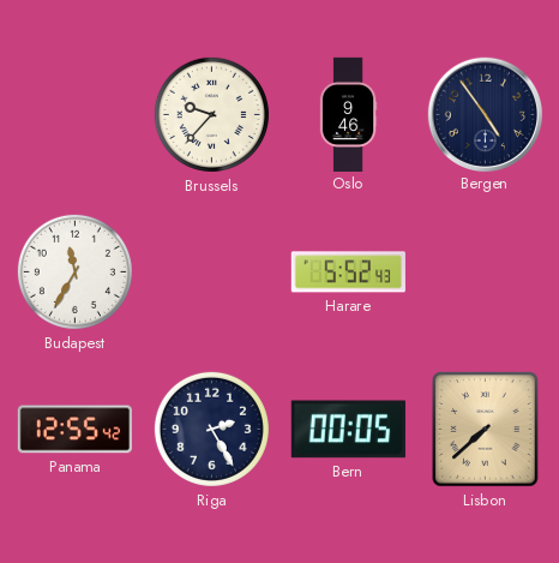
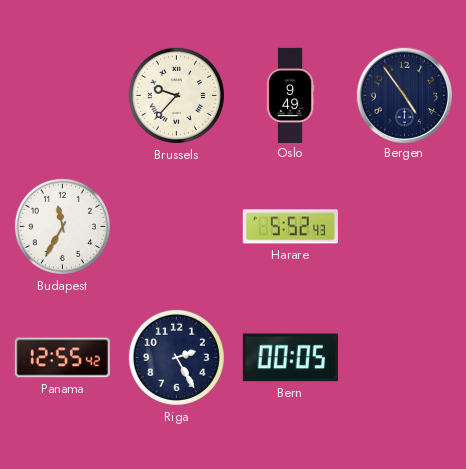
Oslo: 9:46 -> 9:49
Lisbon: 7:38 -> none
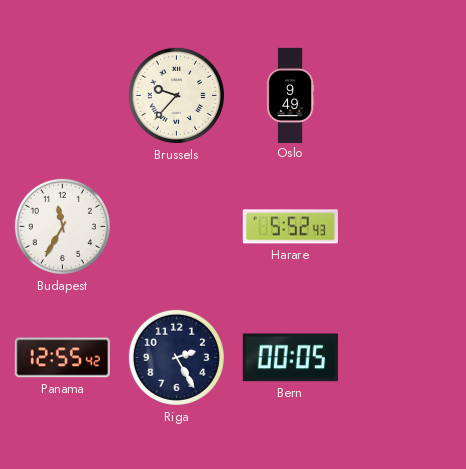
Bergen: 4:54 -> none
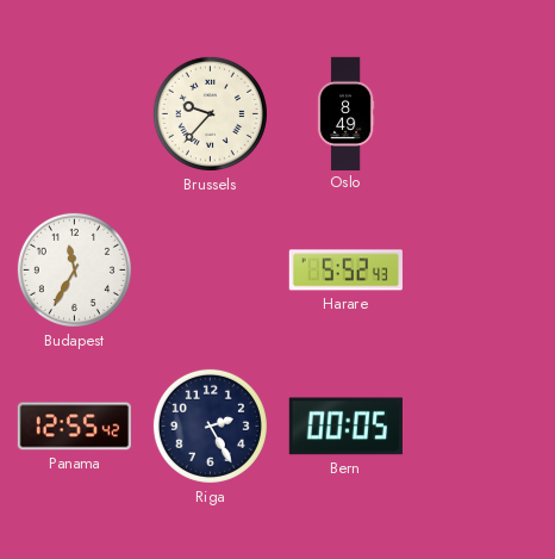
Oslo: 9:49 -> 8:49
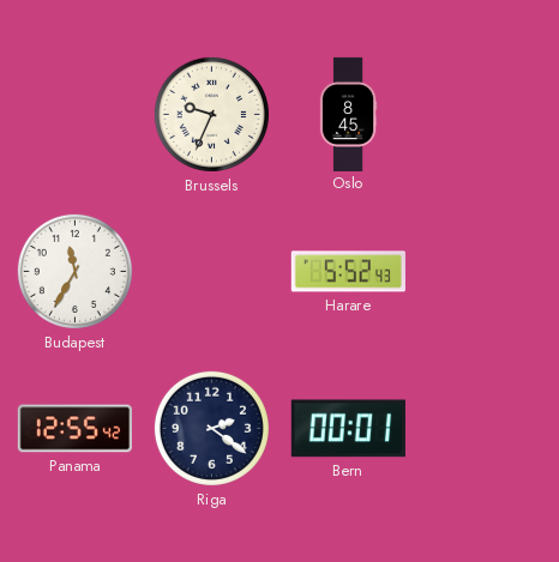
Brussels: 9:37 -> 9:34
Oslo: 8:49 -> 8:45
Riga: 2:25 -> 2:21
Bern: 00:05 -> 00:01
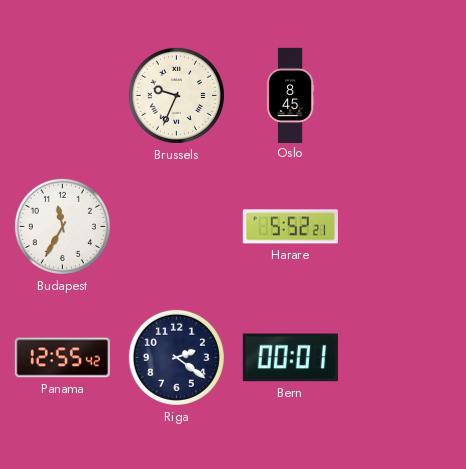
Harare: 5:52:43 -> 5:52:21
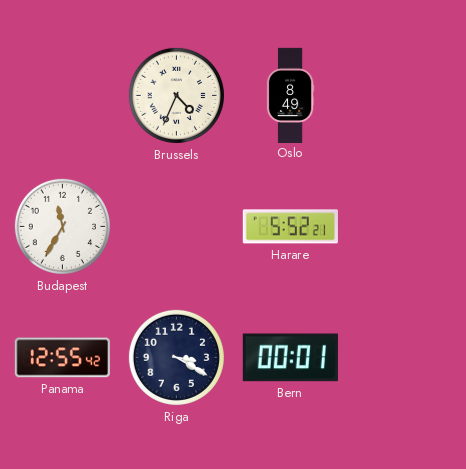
Brussels: 9:34 -> 4:34
Oslo: 8:45 -> 8:49
Riga: 2:21 -> 3:20
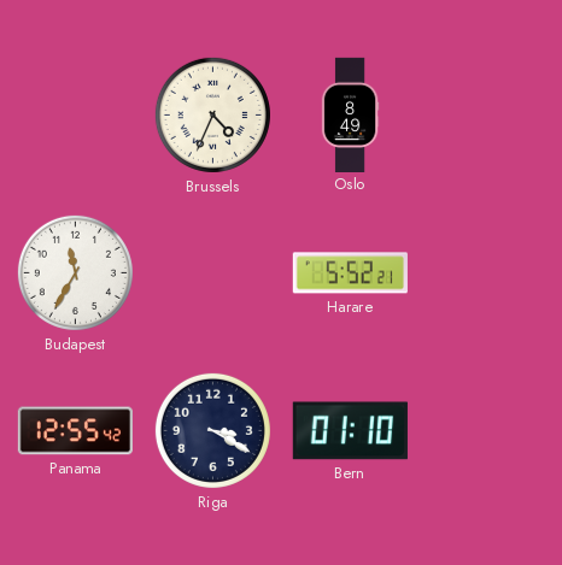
Bern: 00:01 -> 01:10
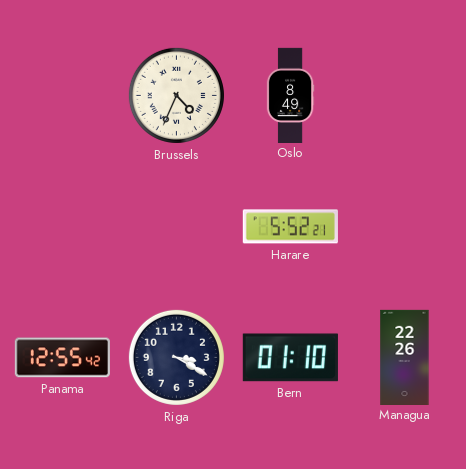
Budapest: 11:35 -> none
Managua: none -> 22:26
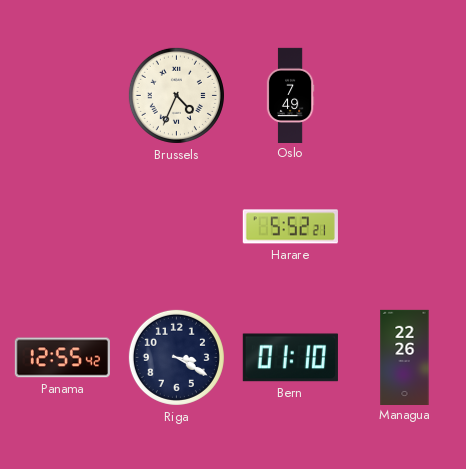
Oslo: 8:49 -> 7:49
